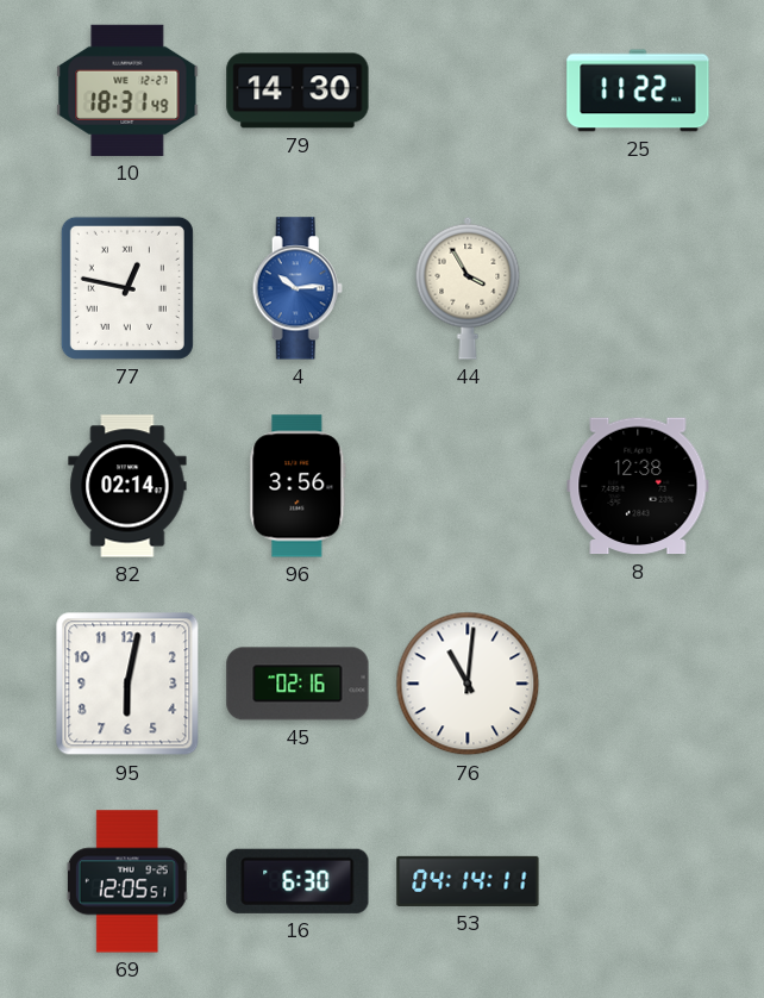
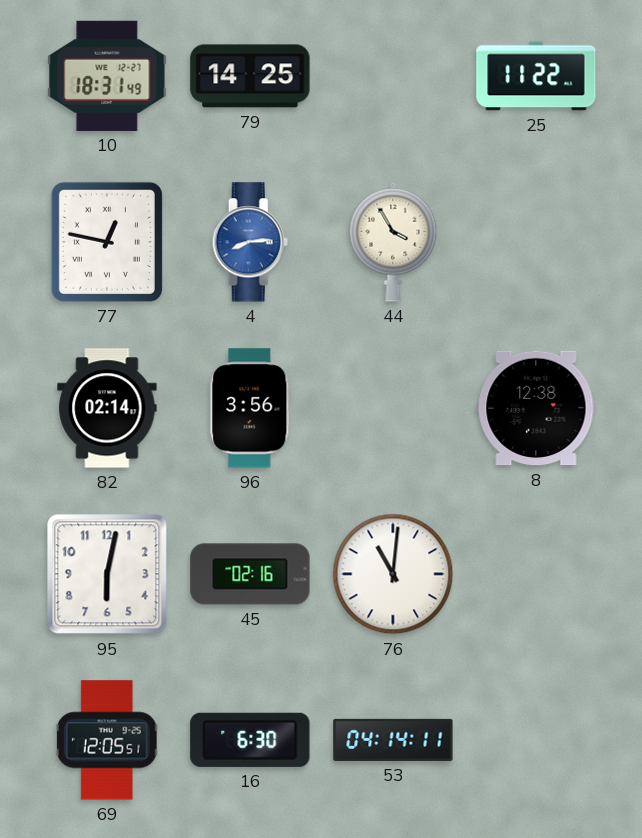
79: 14:30 -> 14:25
4: 10:14 -> 8:14
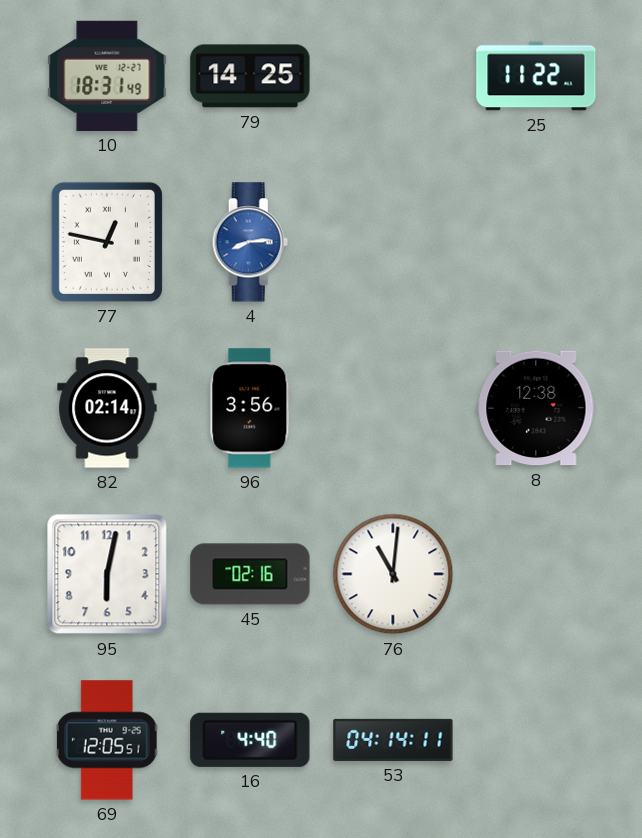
44: 3:55 -> none
16: 6:30 -> 4:40
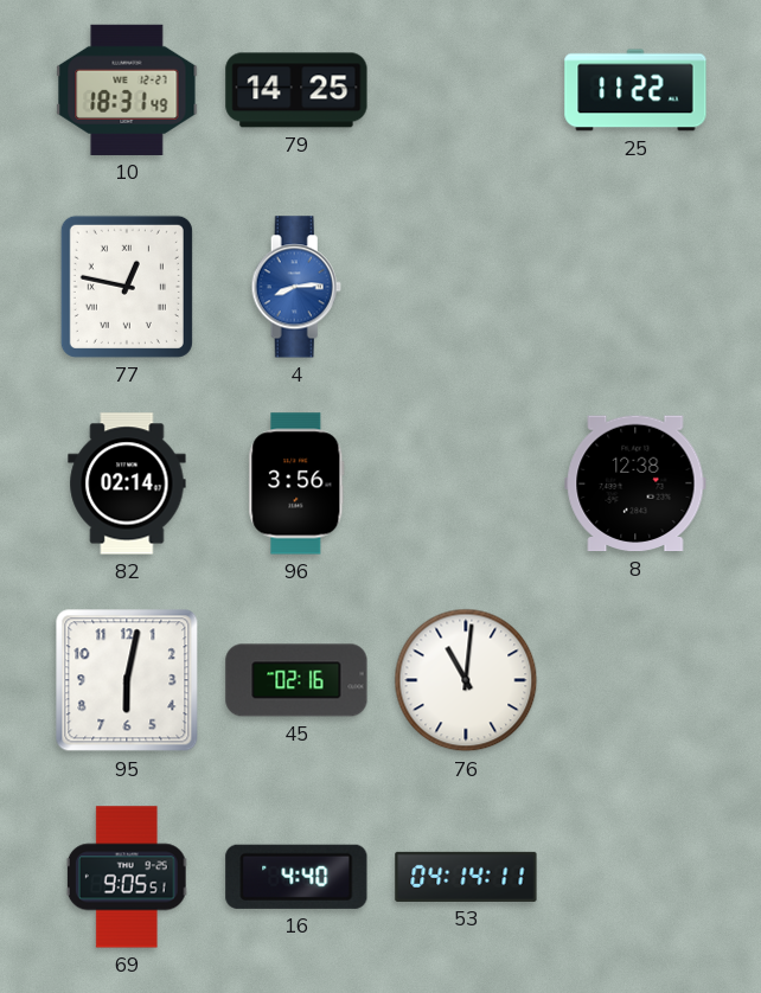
69: 12:05 -> 9:05
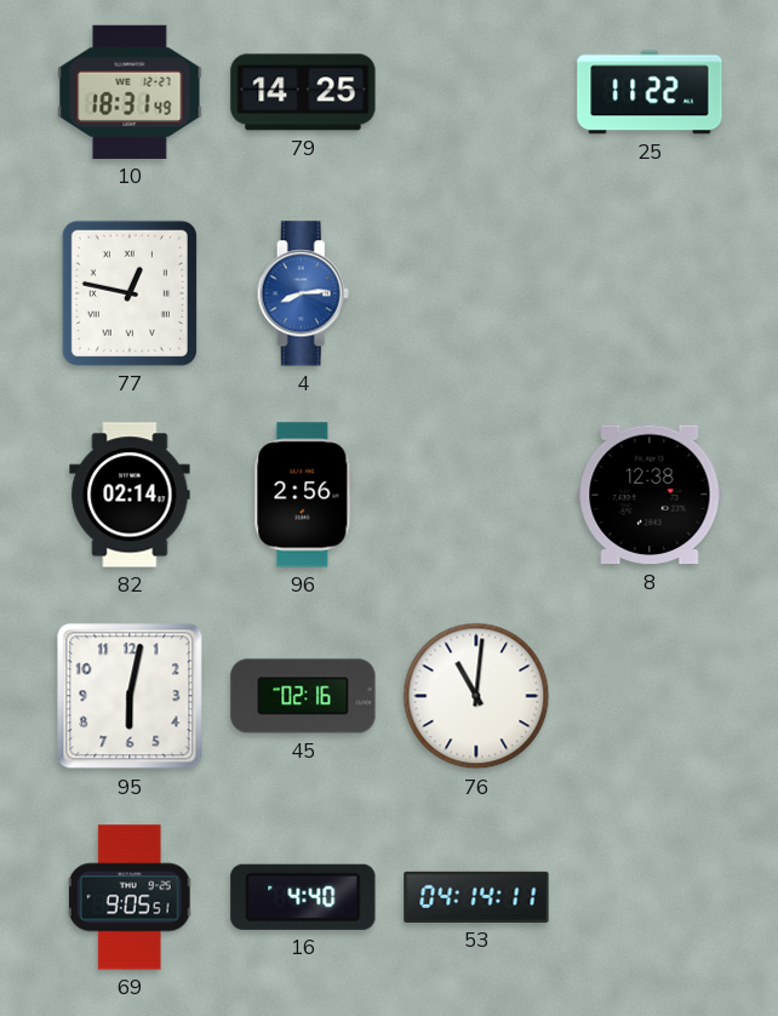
96: 3:56 -> 2:56
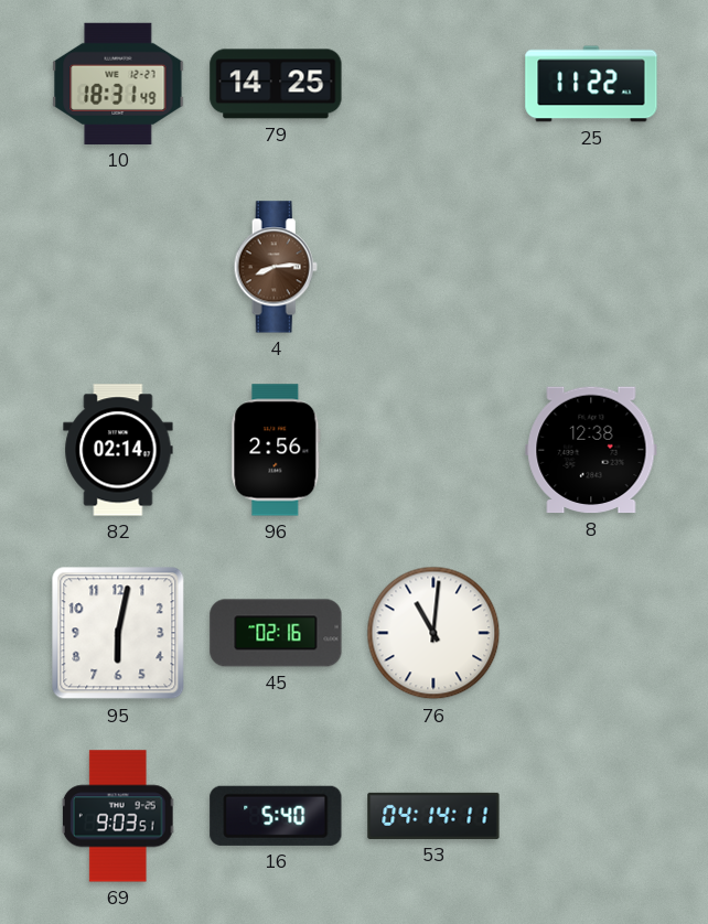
77: 12:47 -> none
4 dial: blue -> brown
69: 9:05 -> 9:03
16: 4:40 -> 5:40
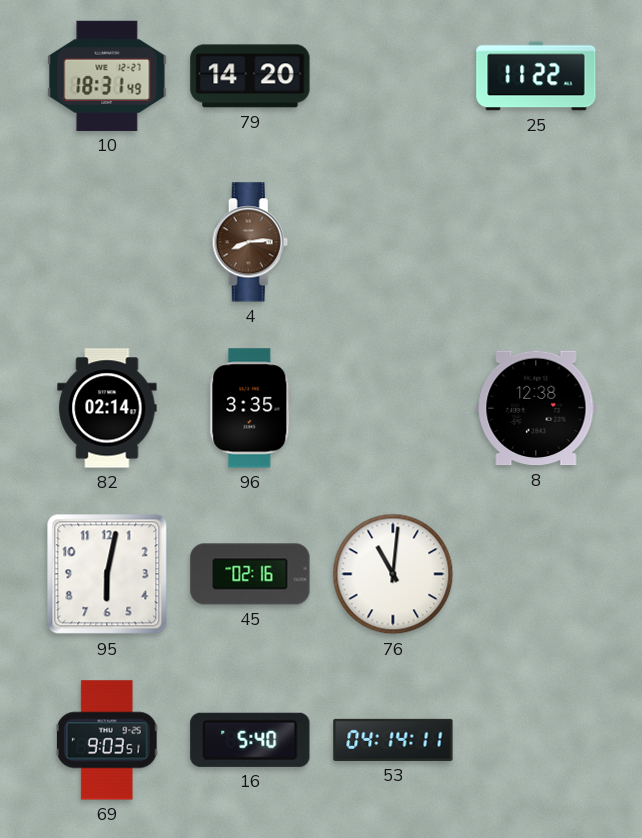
79: 14:25 -> 14:20
96: 2:56 -> 3:35
